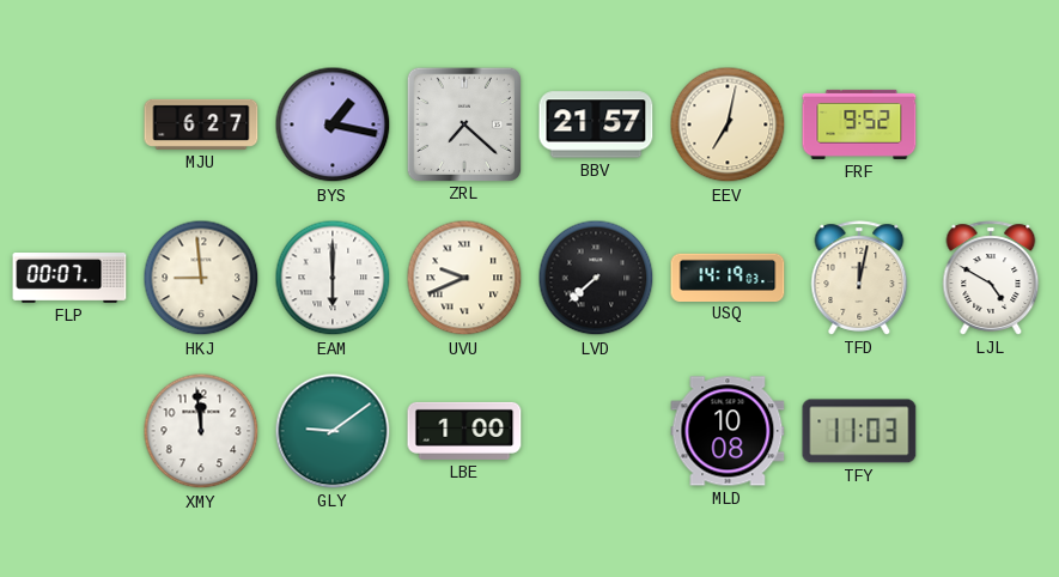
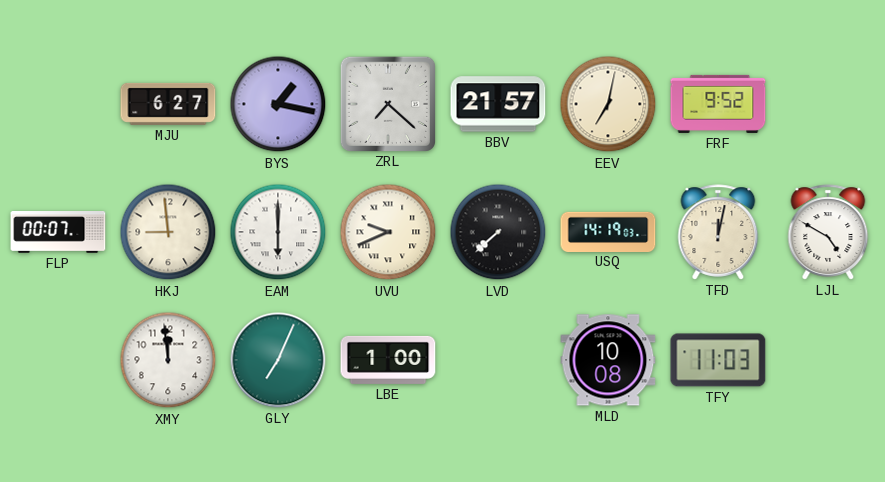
GLY: 9:09 -> 7:04
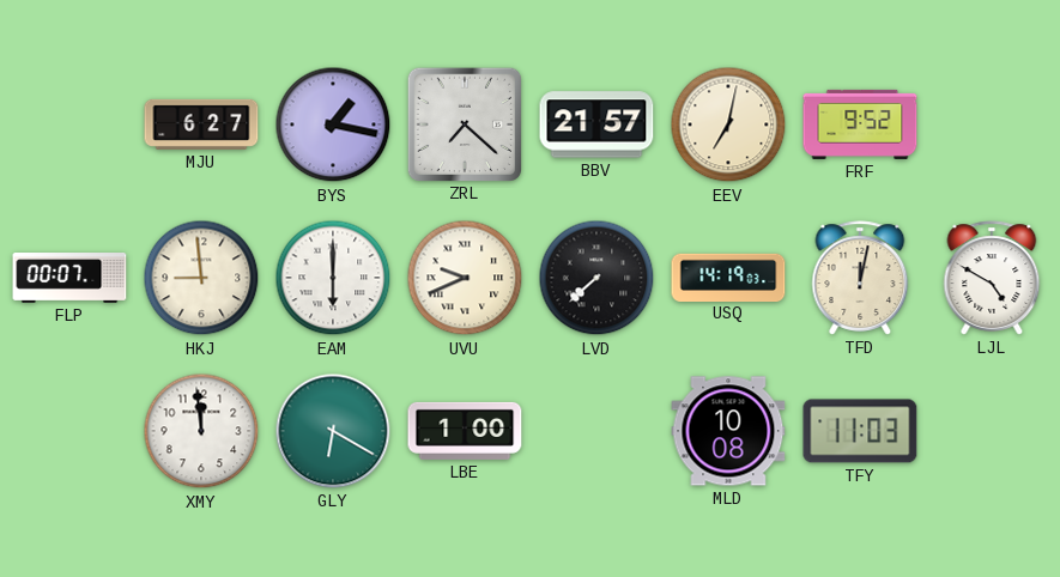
GLY: 7:04 -> 6:20
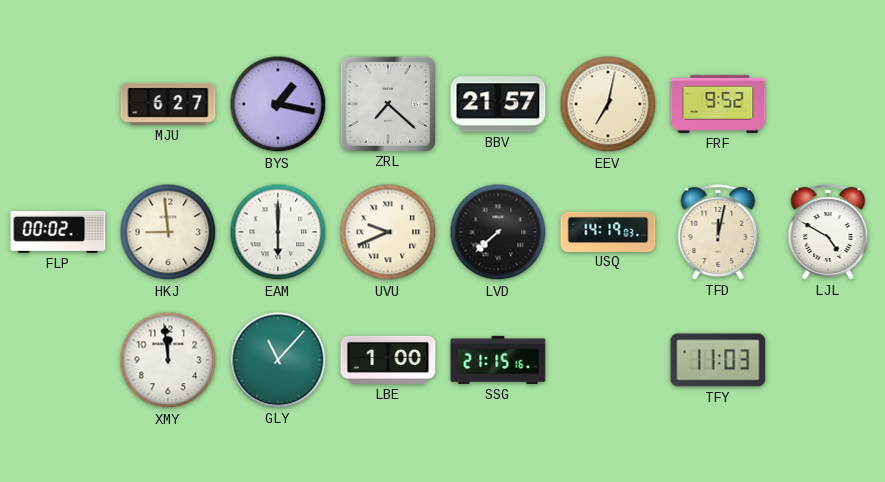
FLP: 00:07 -> 00:02
GLY: 6:20 -> 11:07
SSG: none -> 21:15
MLD: 10:08 -> none
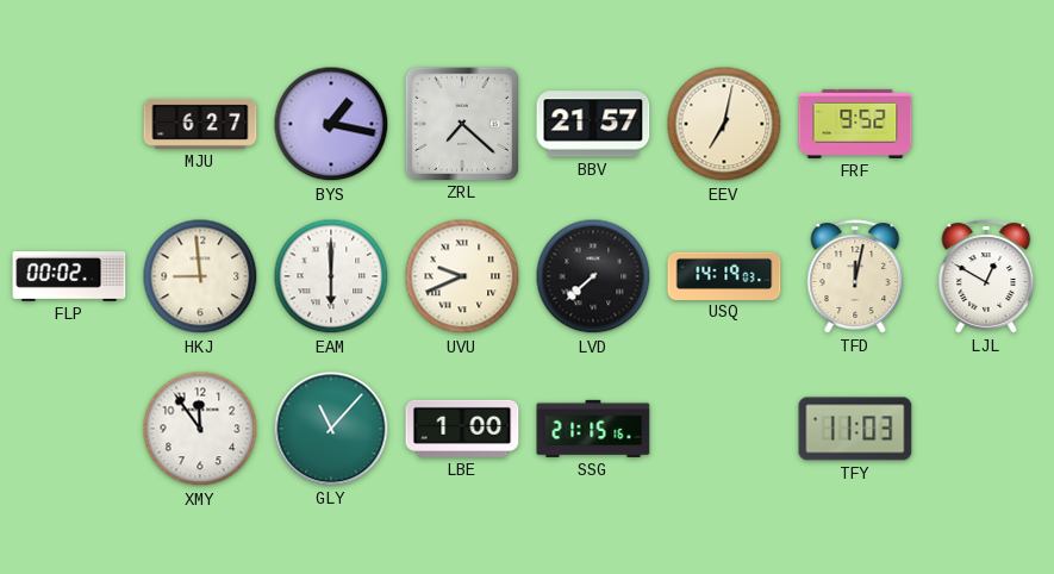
LJL: 4:50 -> 12:50
XMY: 11:59 -> 11:54
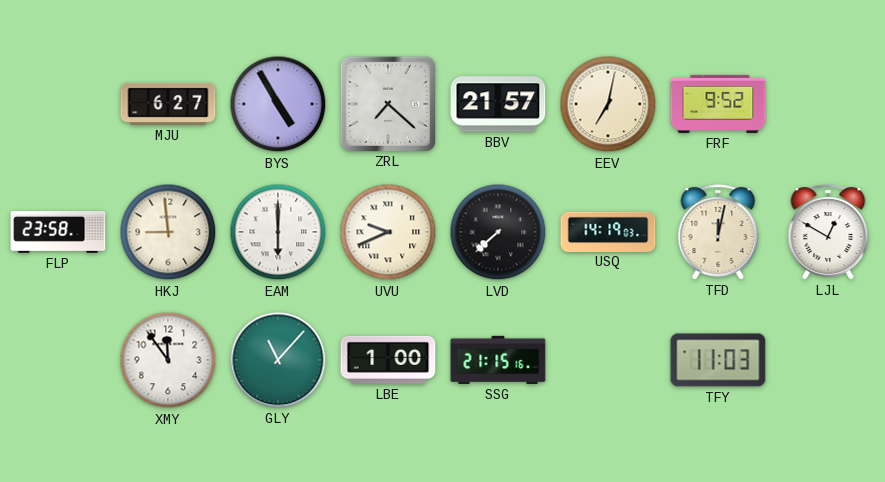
BYS: 1:17 -> 4:55
FLP: 00:02 -> 23:58
